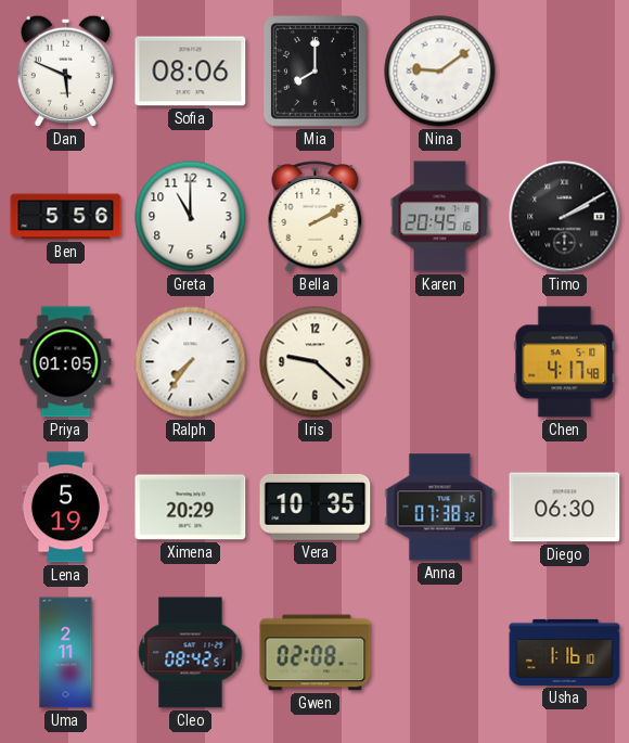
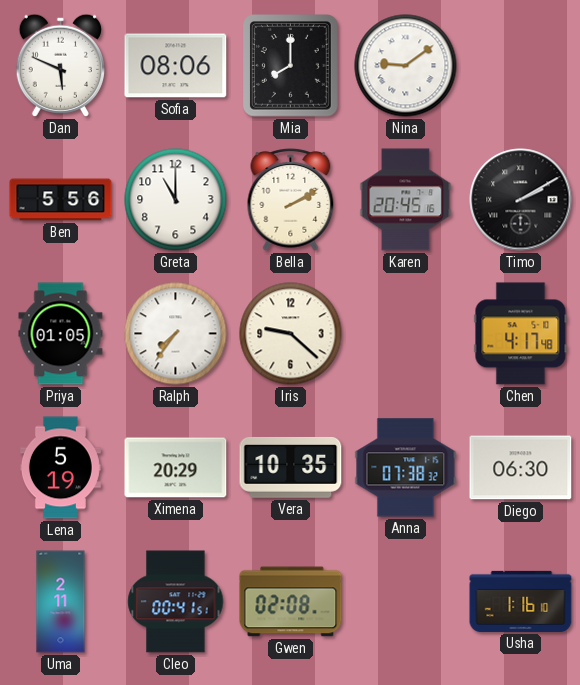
Cleo: 08:42 -> 00:41
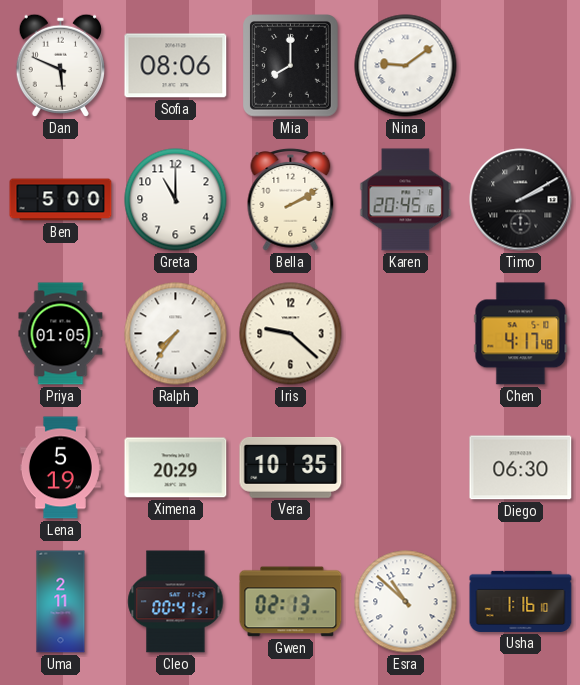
Ben: 5:56 -> 5:00
Anna: 07:38 -> none
Gwen: 02:08 -> 02:13
Esra: none -> 10:52
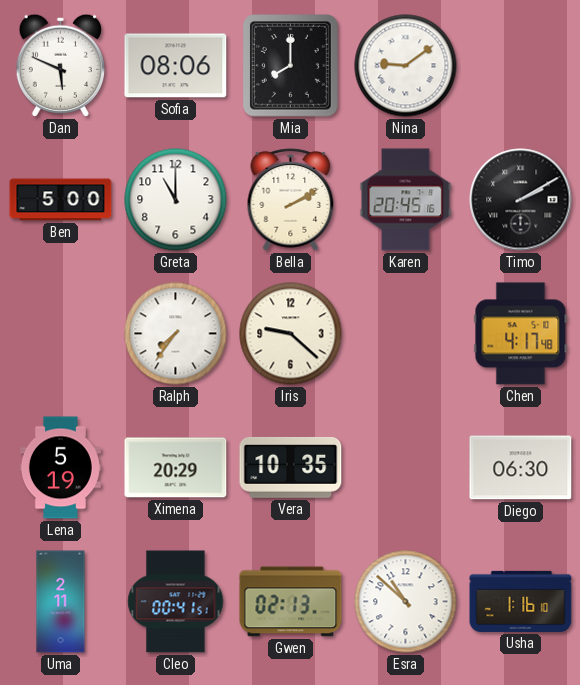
Priya: 01:05 -> none
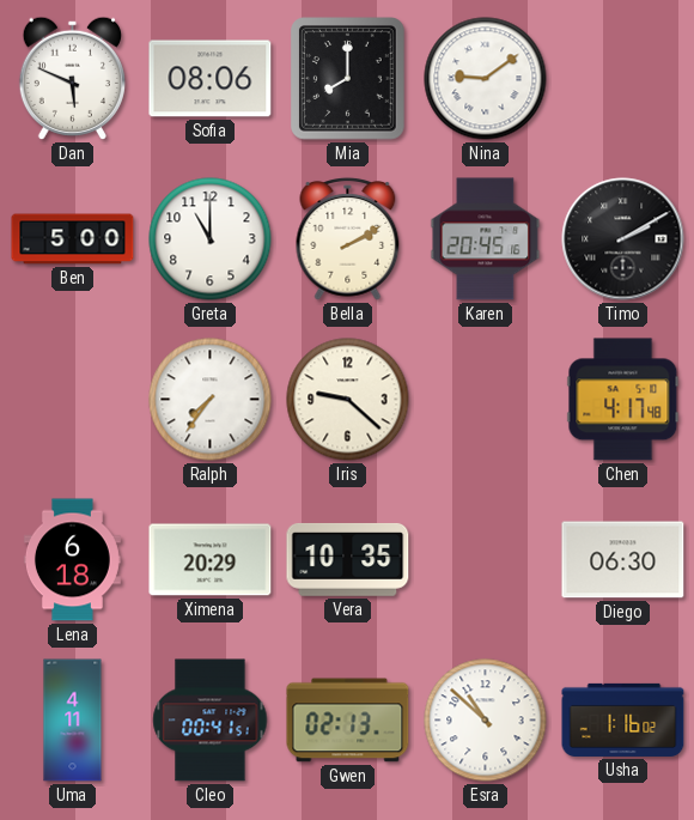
Lena: 5:19 -> 6:18
Uma: 2:11 -> 4:11
Usha: 1:16:10 -> 1:16:02
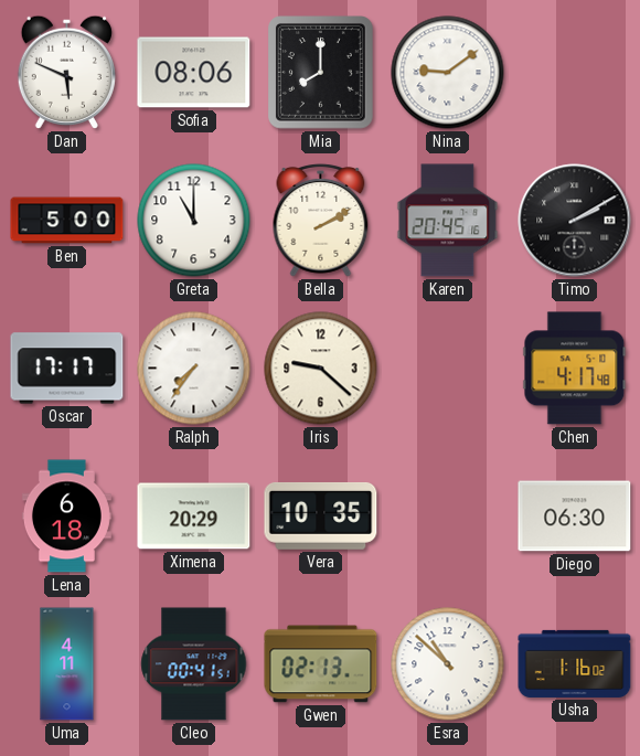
Oscar: none -> 17:17
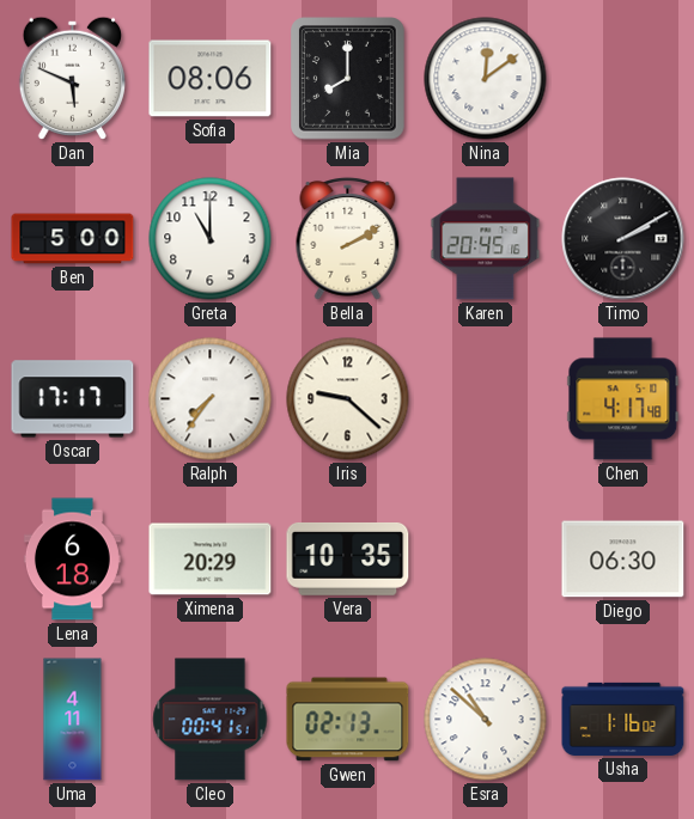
Nina: 9:09 -> 12:09
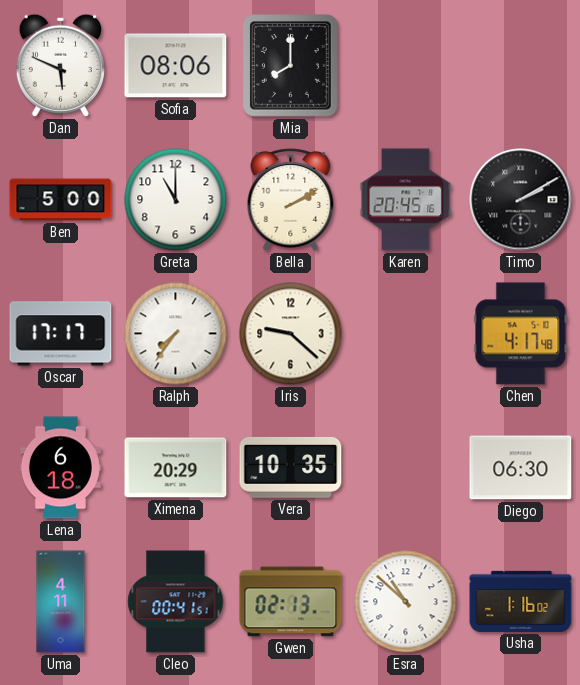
Nina: 12:09 -> none
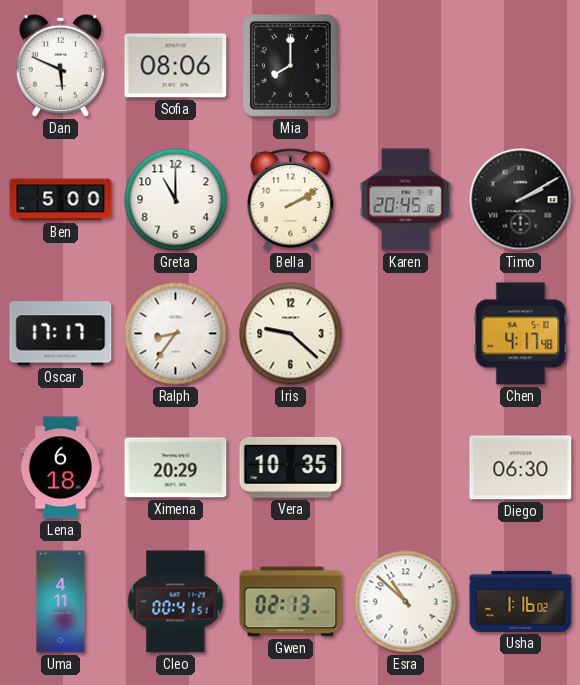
Ralph: 7:36 -> 8:36
